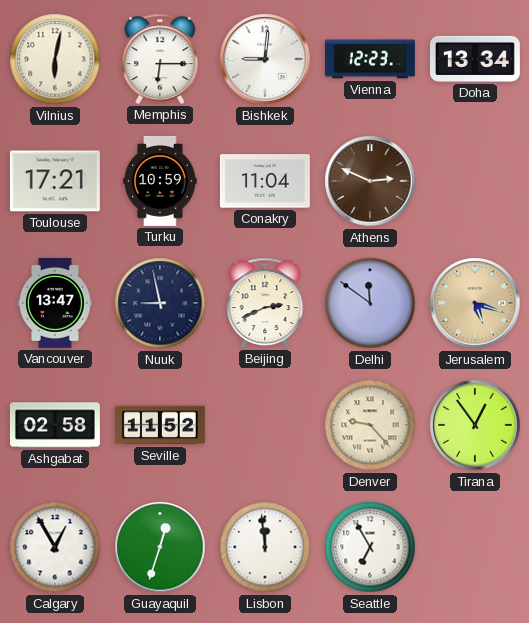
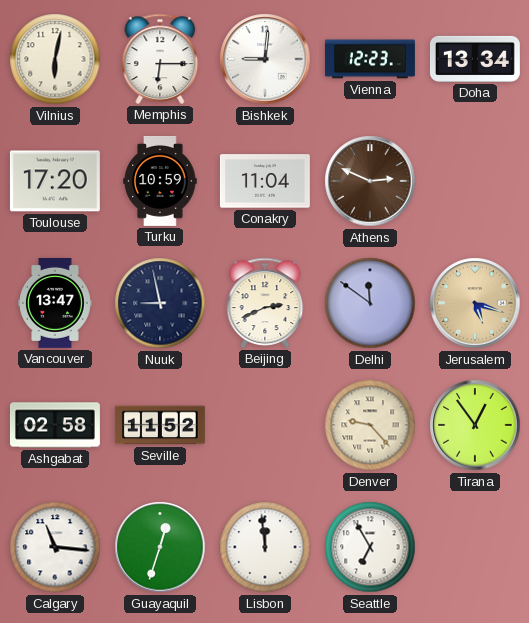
Toulouse: 17:21 -> 17:20
Calgary: 12:55 -> 11:16
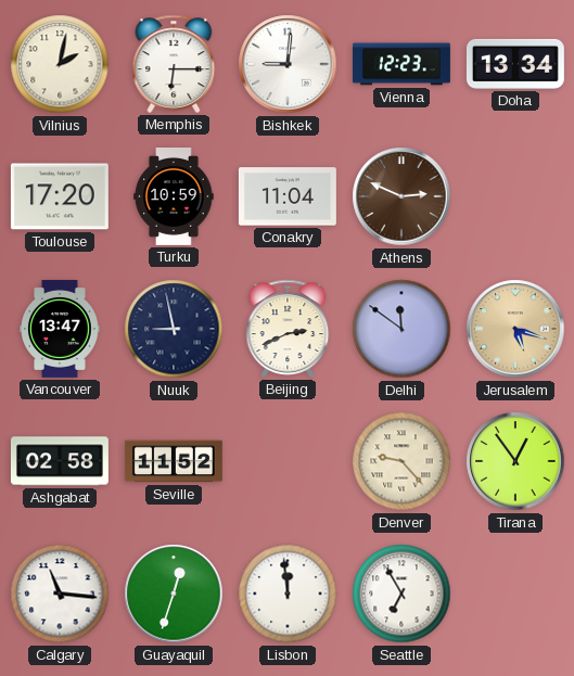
Vilnius: 6:02 -> 2:02
